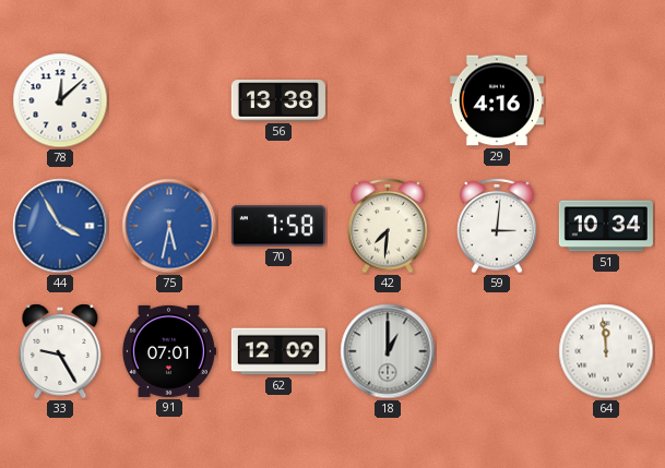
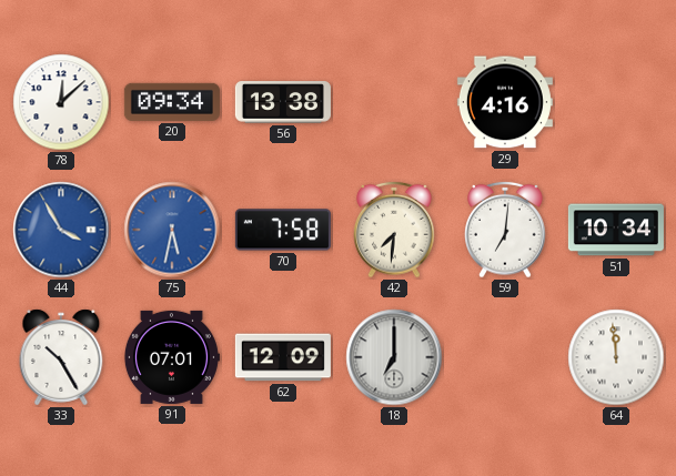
20: none -> 09:34
59: 3:01 -> 7:01
33: 9:25 -> 10:25
18: 1:00 -> 7:00
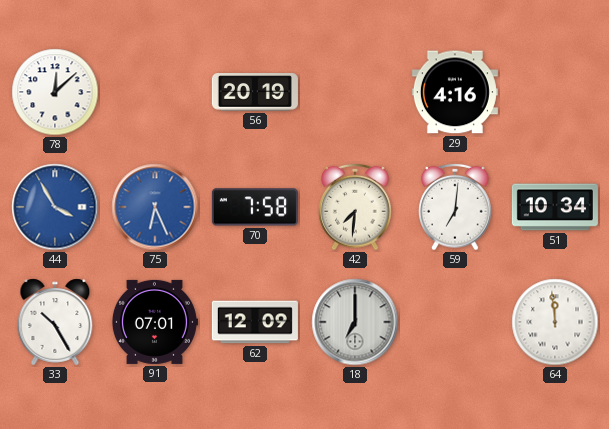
20: 09:34 -> none
56: 13:38 -> 20:19
75: 5:32 -> 6:26
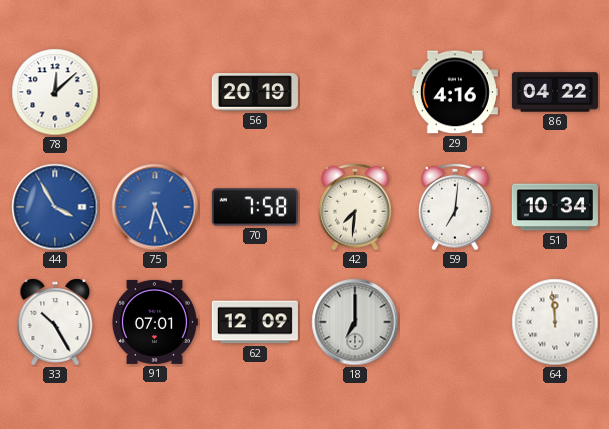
86: none -> 04:22
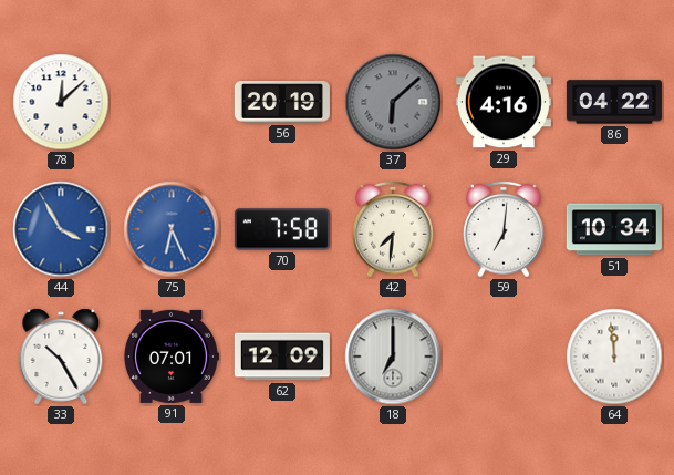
37: none -> 6:08
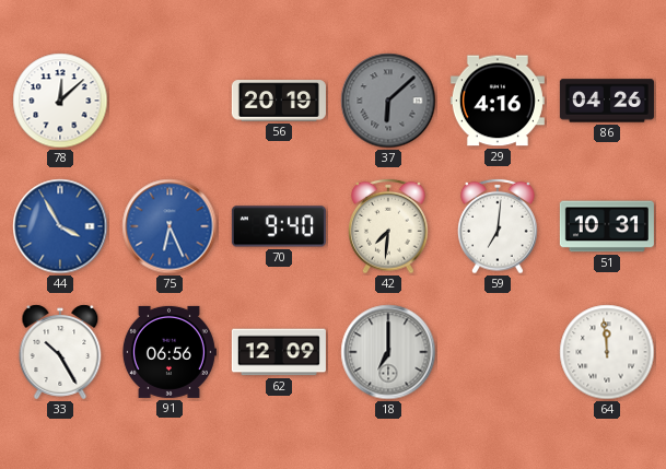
86: 04:22 -> 04:26
70: 7:58 -> 9:40
51: 10:34 -> 10:31
91: 07:01 -> 06:56
